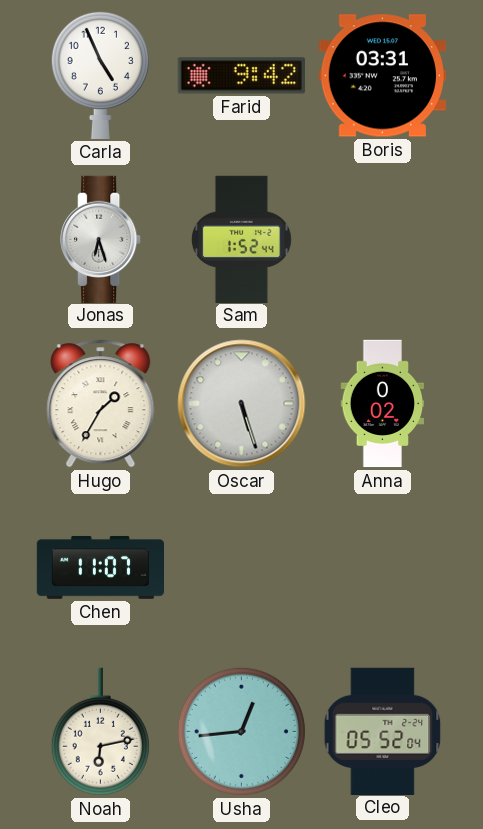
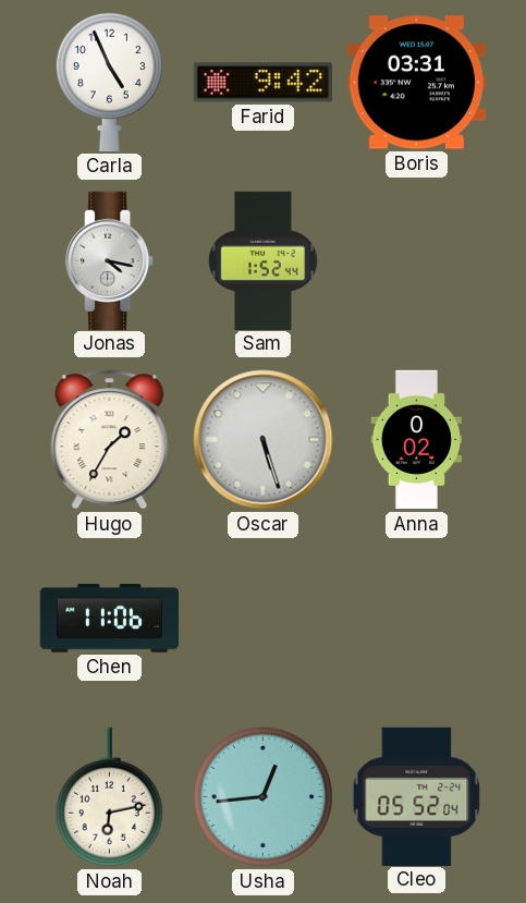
Jonas: 6:27 -> 4:17
Chen: 11:07 -> 11:06
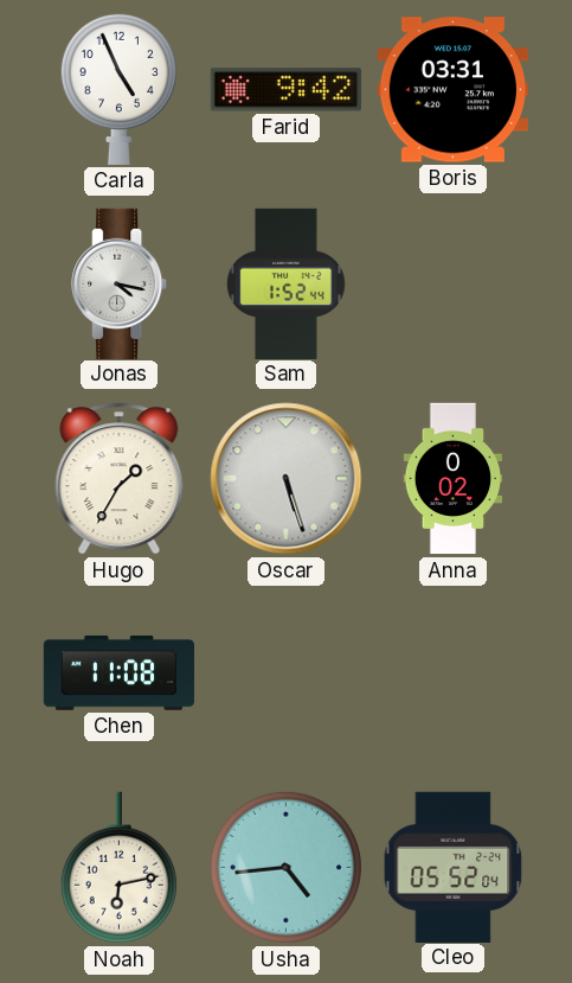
Chen: 11:06 -> 11:08
Usha: 12:44 -> 4:44
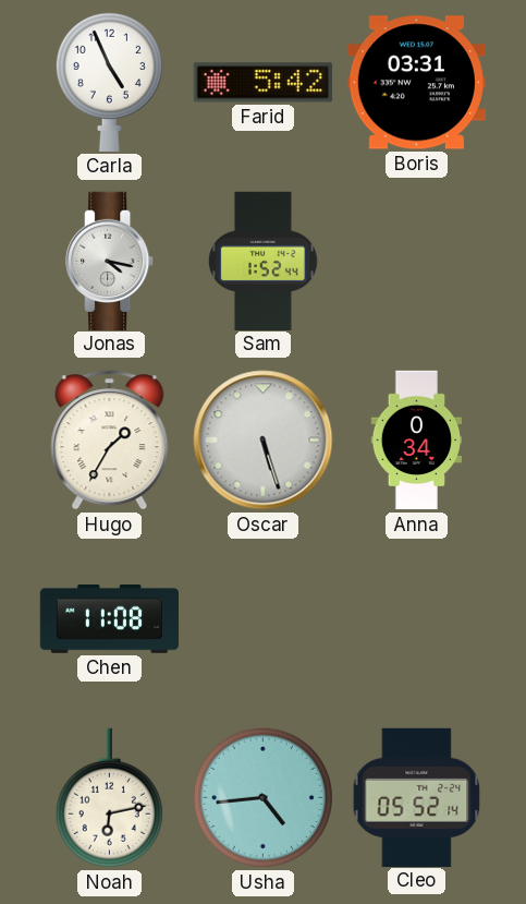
Farid: 9:42 -> 5:42
Anna: 0:02 -> 0:34
Cleo: 05:52:04 -> 05:52:14
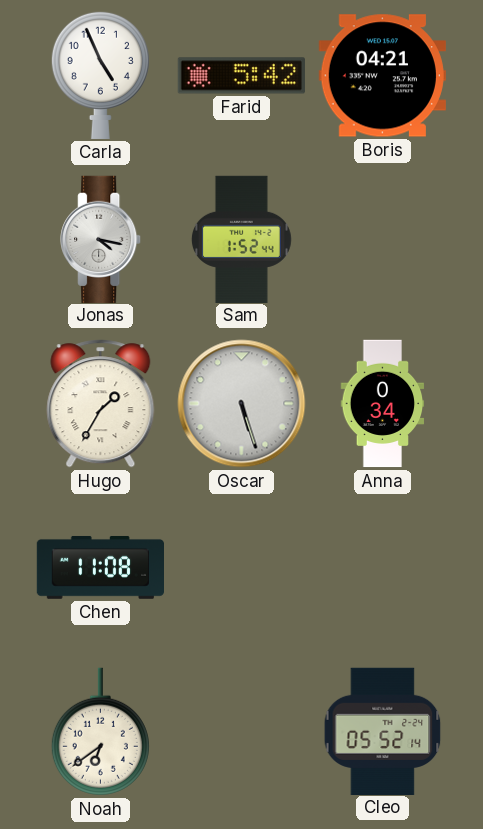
Boris: 03:31 -> 04:21
Noah: 6:13 -> 6:39
Usha: 4:44 -> none
